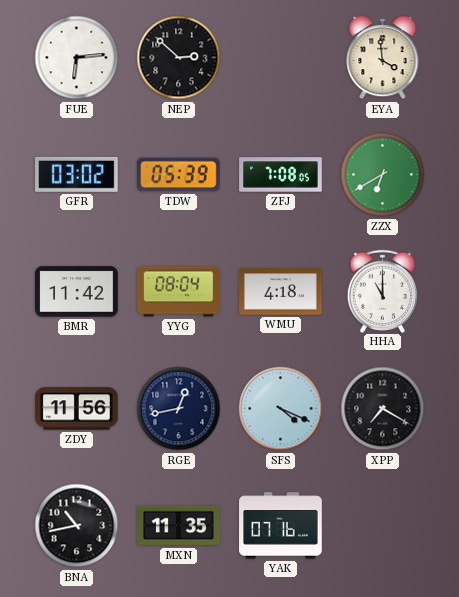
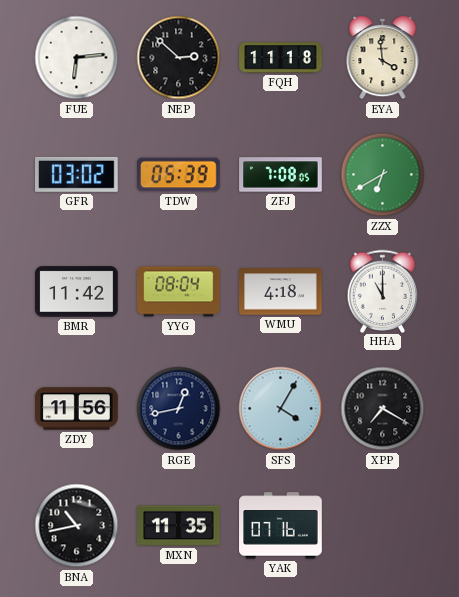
FQH: none -> 11:18
SFS: 4:19 -> 4:05
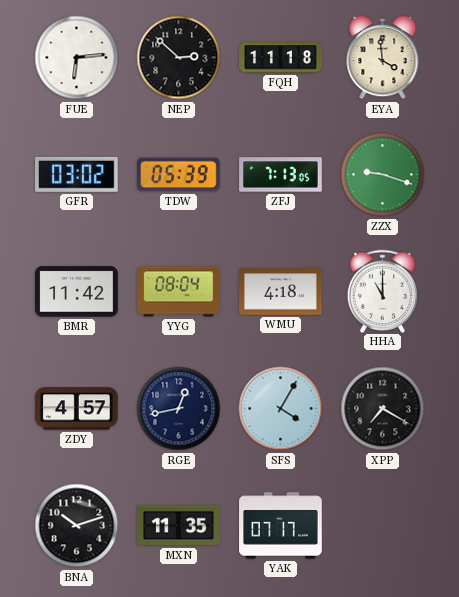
ZFJ: 7:08 -> 7:13
ZZX: 6:40 -> 9:18
ZDY: 11:56 -> 4:57
BNA: 10:43 -> 10:12
YAK: 07:16 -> 07:17
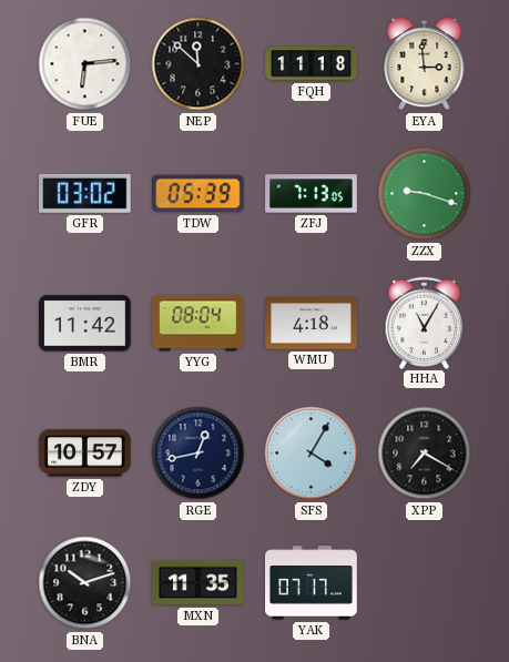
NEP: 2:52 -> 11:52
EYA: 3:59 -> 2:59
HHA: 11:00 -> 11:05
ZDY: 4:57 -> 10:57
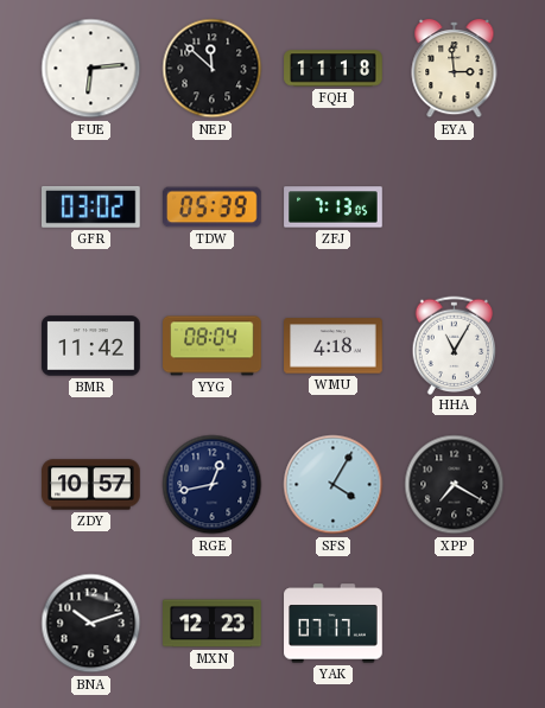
ZZX: 9:18 -> none
MXN: 11:35 -> 12:23
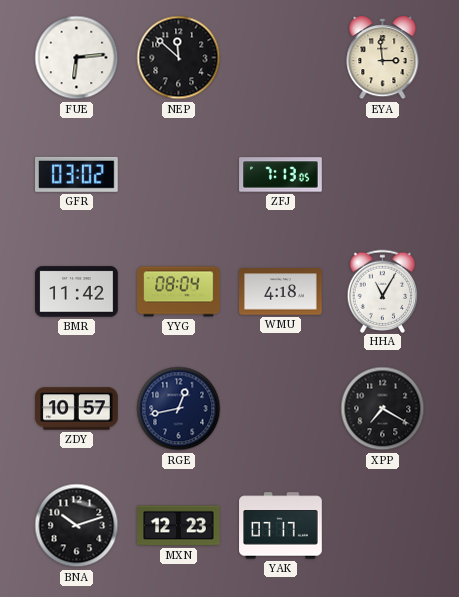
FQH: 11:18 -> none
TDW: 05:39 -> none
SFS: 4:05 -> none
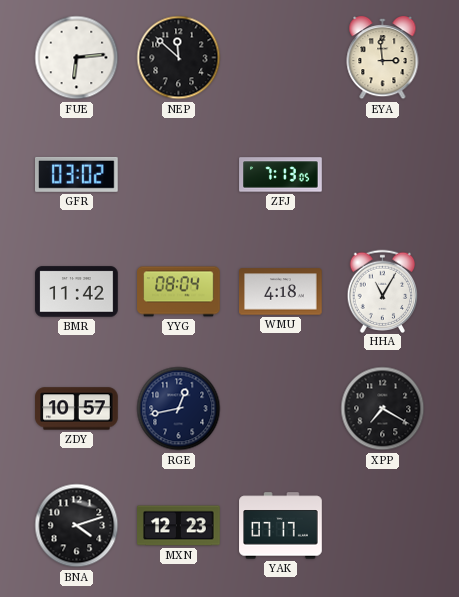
BNA: 10:12 -> 4:12
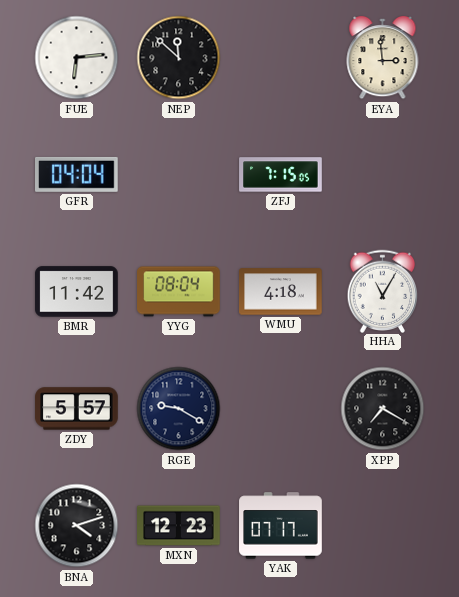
GFR: 03:02 -> 04:04
ZFJ: 7:13 -> 7:15
ZDY: 10:57 -> 5:57
RGE: 12:43 -> 9:20
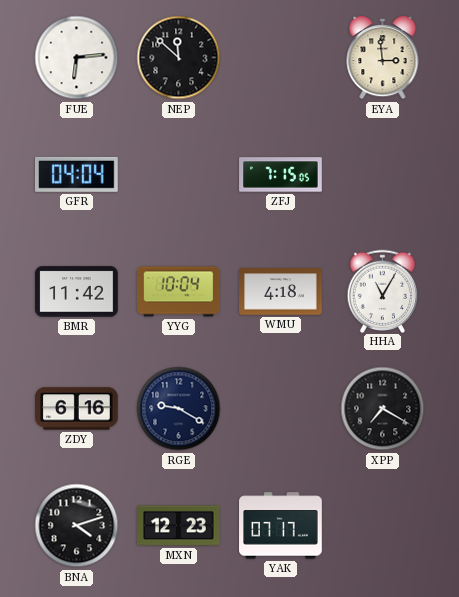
YYG: 08:04 -> 10:04
ZDY: 5:57 -> 6:16
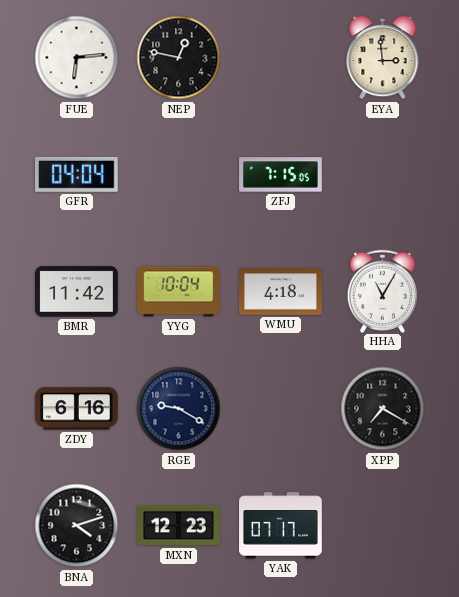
NEP: 11:52 -> 12:47
